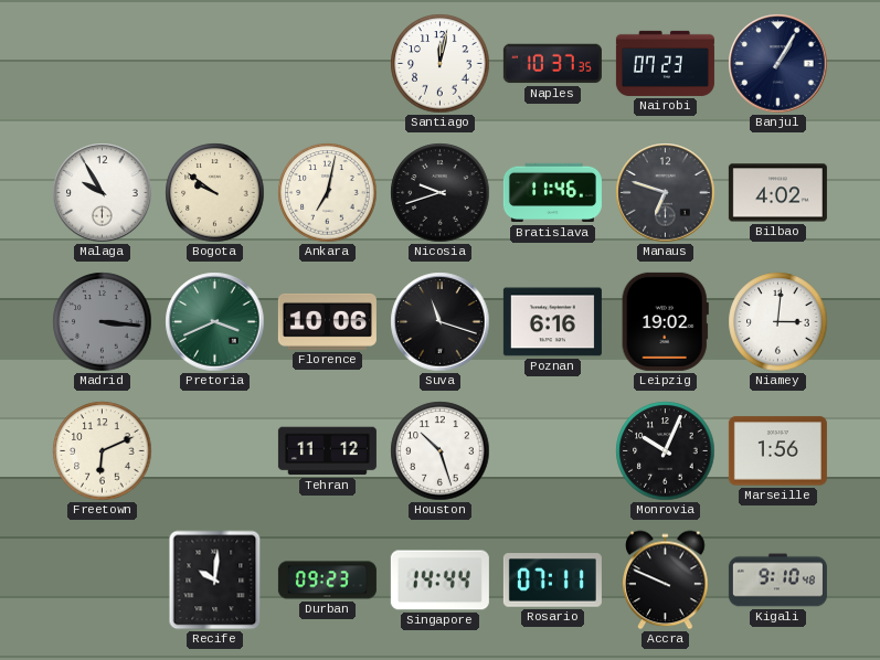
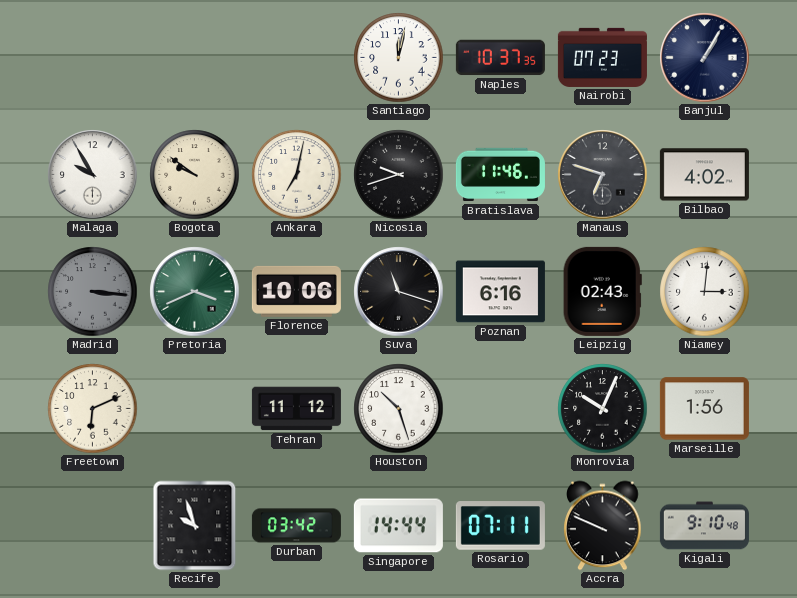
Leipzig: 19:02 -> 02:43
Recife: 10:01 -> 9:57
Durban: 09:23 -> 03:42
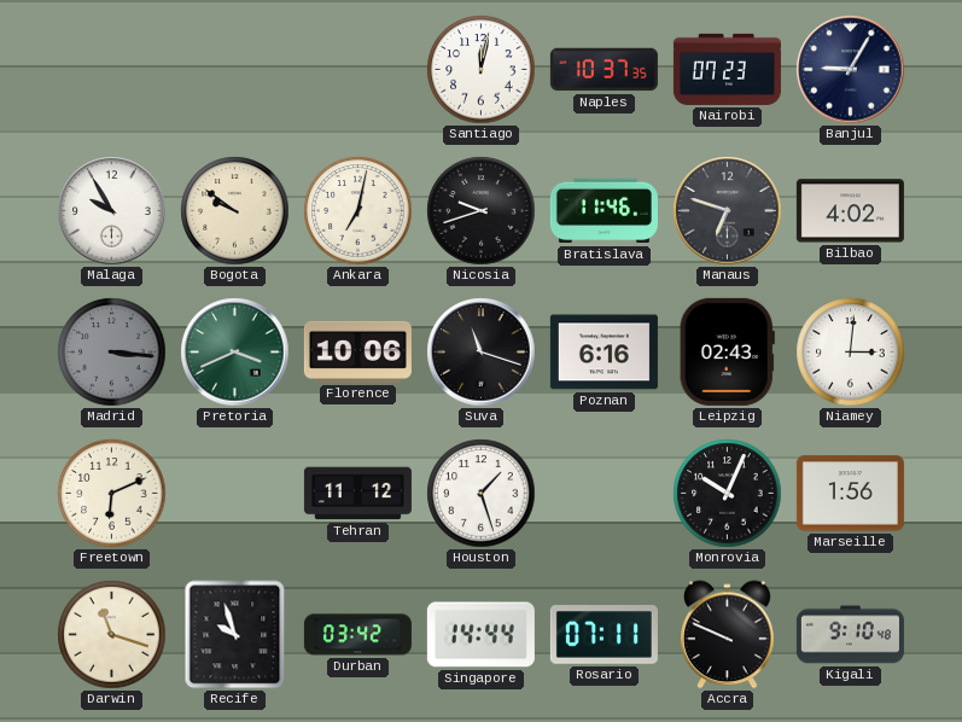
Banjul: 1:05 -> 9:05
Houston: 10:27 -> 1:27
Darwin: none -> 11:18
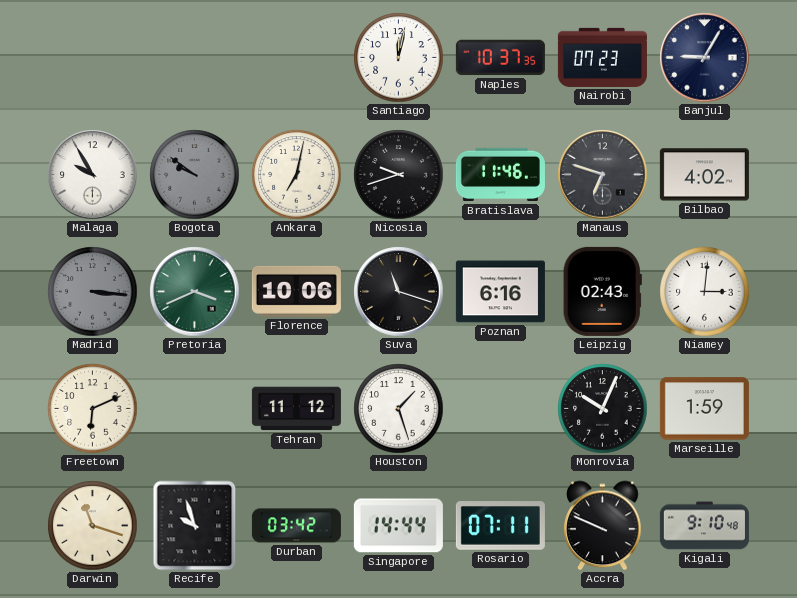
Bogota dial: cream -> grey
Marseille: 1:56 -> 1:59
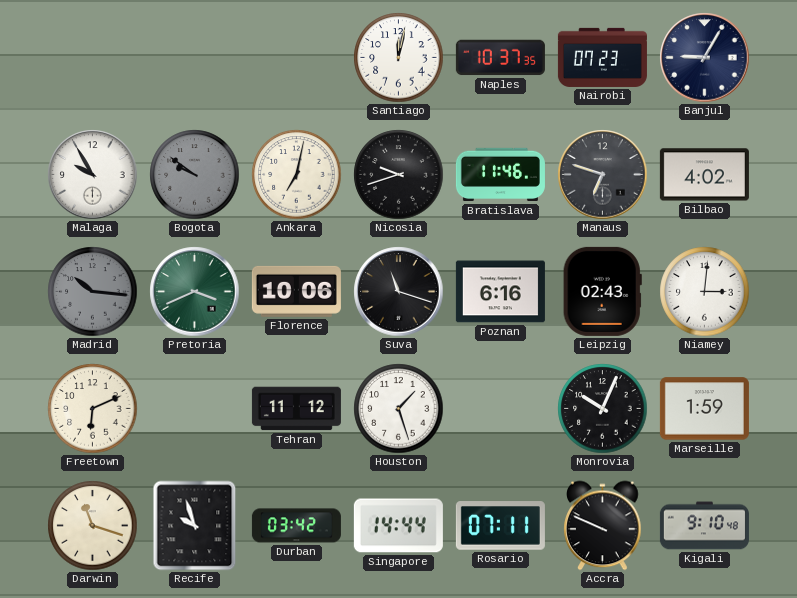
Madrid: 3:16 -> 10:16
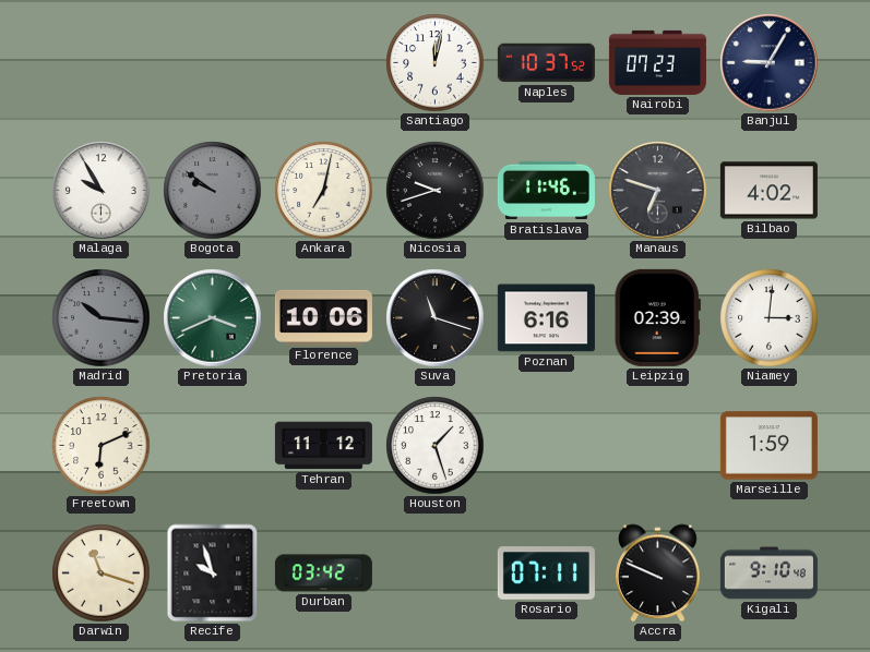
Naples: 10:37:35 -> 10:37:52
Leipzig: 02:43 -> 02:39
Monrovia: 10:04 -> none
Singapore: 14:44 -> none
